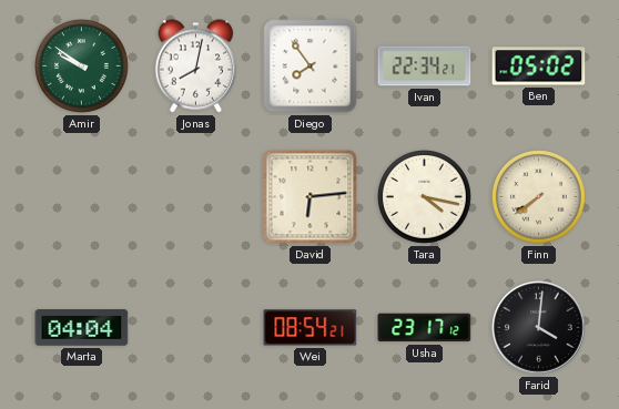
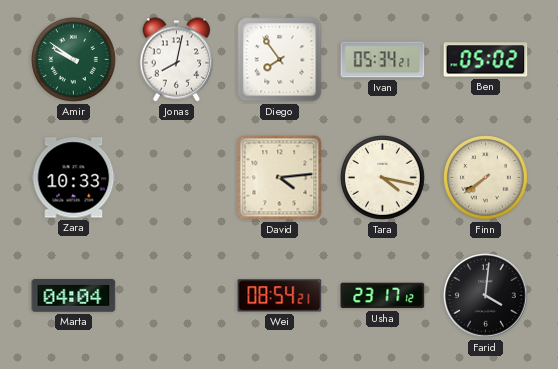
Ivan: 22:34 -> 05:34
Zara: none -> 10:33
David: 6:14 -> 4:14
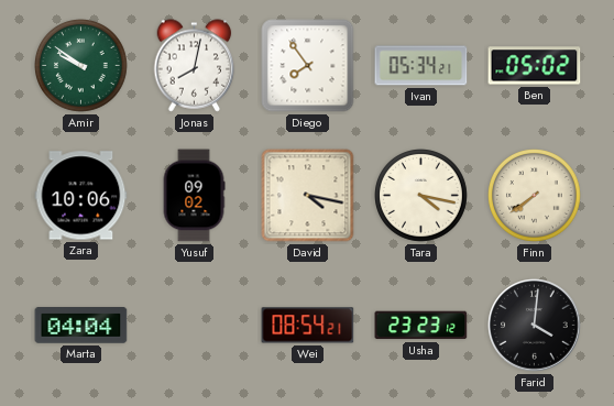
Zara: 10:33 -> 10:06
Yusuf: none -> 09:02
David: 4:14 -> 4:17
Usha: 23:17 -> 23:23
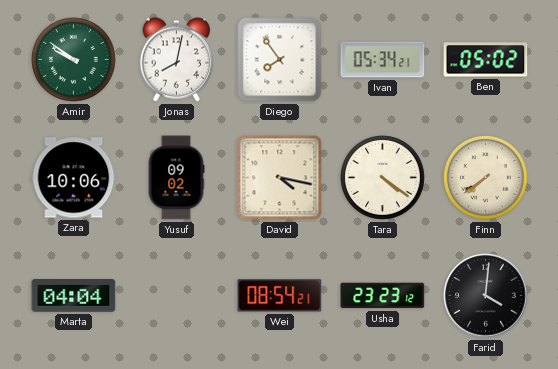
Tara: 4:17 -> 4:21
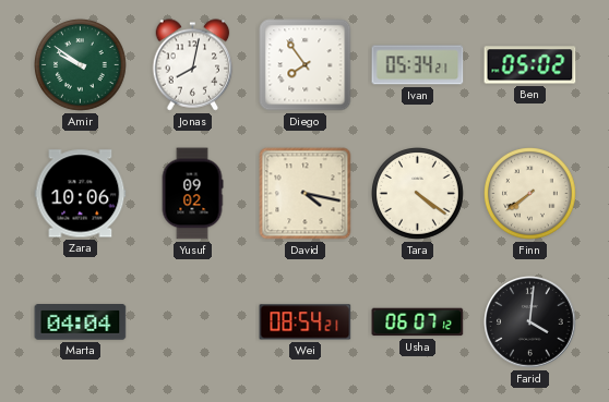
Usha: 23:23 -> 06:07
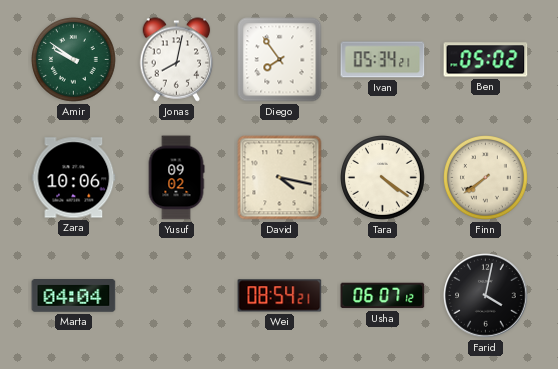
Farid: 4:01 -> 4:02
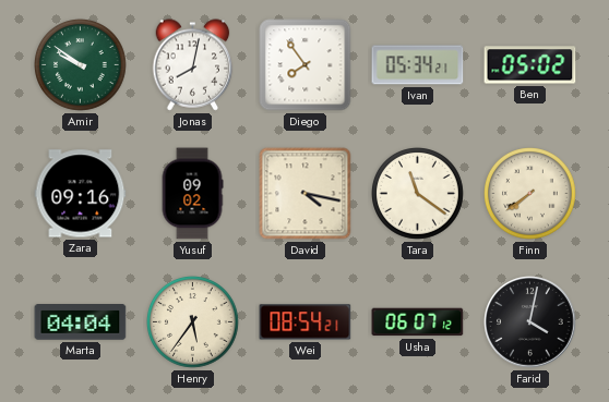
Zara: 10:06 -> 09:16
Tara: 4:21 -> 11:21
Henry: none -> 5:36
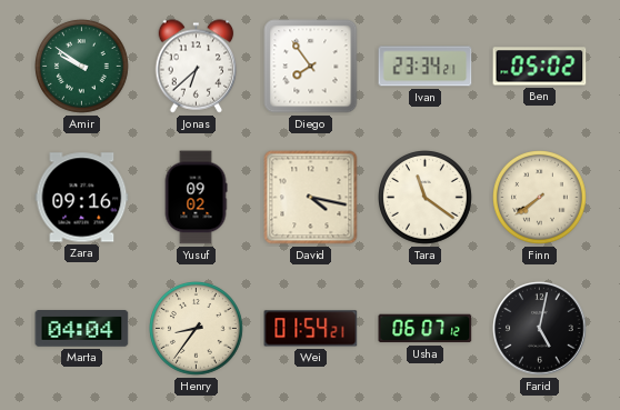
Jonas: 8:02 -> 6:38
Ivan: 05:34 -> 23:34
Henry: 5:36 -> 8:36
Wei: 08:54 -> 01:54
Farid: 4:02 -> 5:02
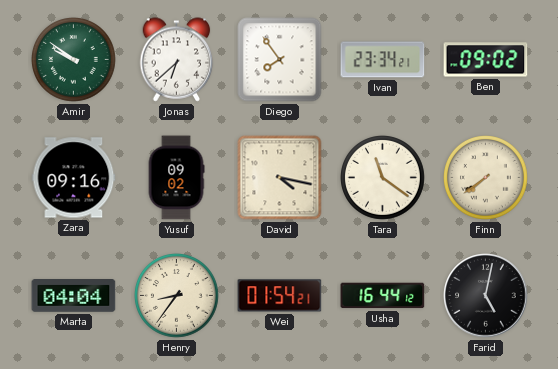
Ben: 05:02 -> 09:02
Usha: 06:07 -> 16:44
